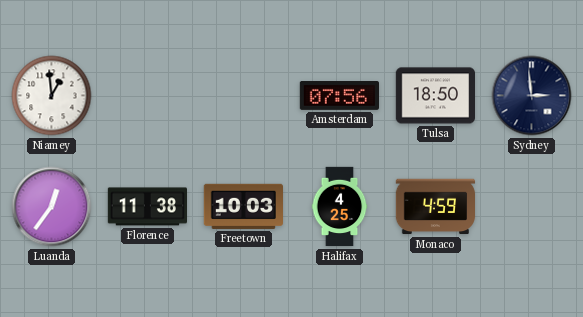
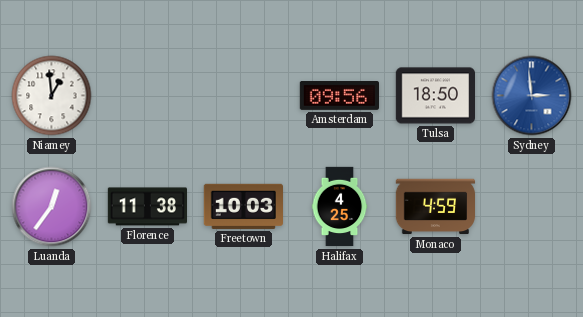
Amsterdam: 07:56 -> 09:56
Sydney dial: navy -> blue
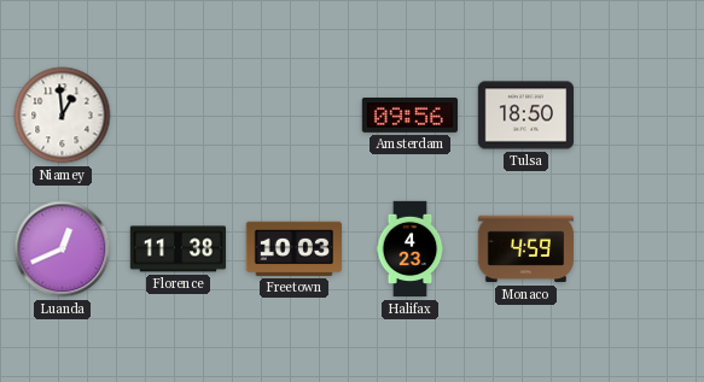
Sydney: 2:59 -> none
Luanda: 12:36 -> 12:41
Halifax: 4:25 -> 4:23
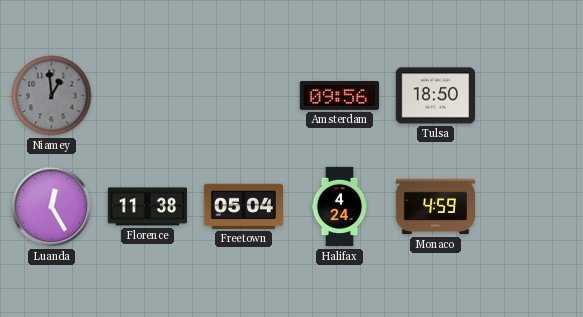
Niamey dial: white -> grey
Luanda: 12:41 -> 12:25
Freetown: 10:03 -> 05:04
Halifax: 4:23 -> 4:24
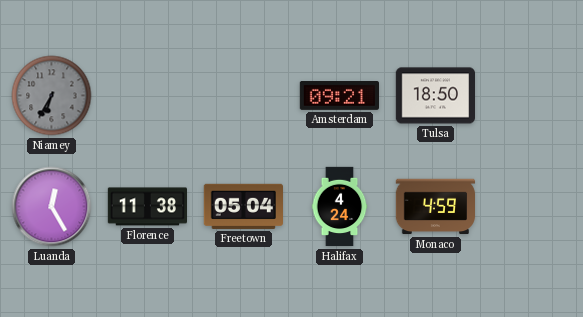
Niamey: 12:59 -> 6:35
Amsterdam: 09:56 -> 09:21
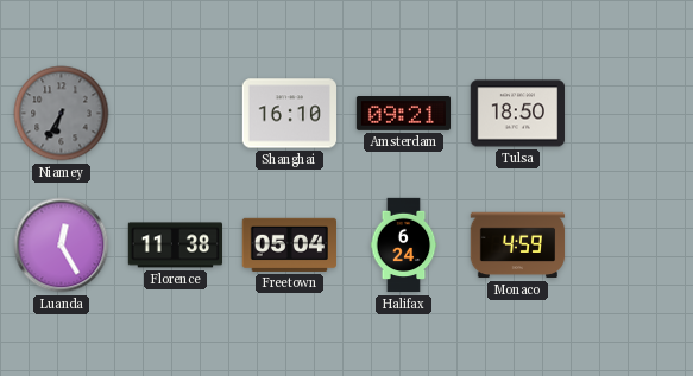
Shanghai: none -> 16:10
Halifax: 4:24 -> 6:24
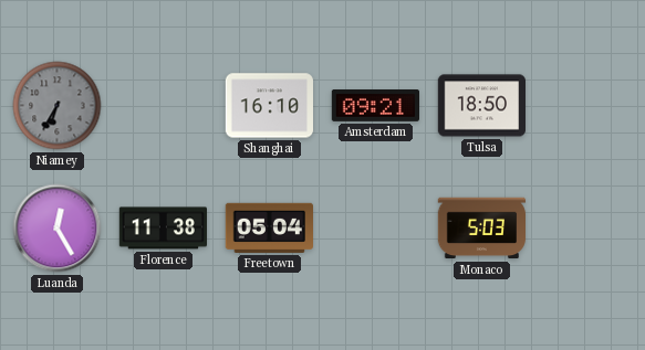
Halifax: 6:24 -> none
Monaco: 4:59 -> 5:03
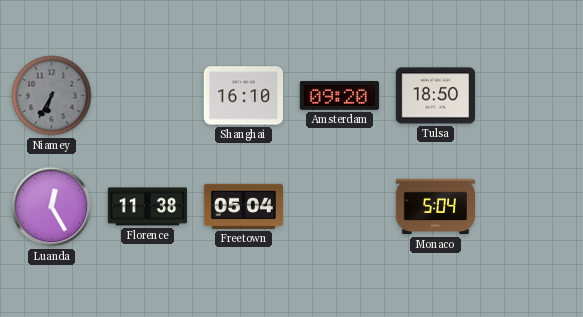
Amsterdam: 09:21 -> 09:20
Monaco: 5:03 -> 5:04
